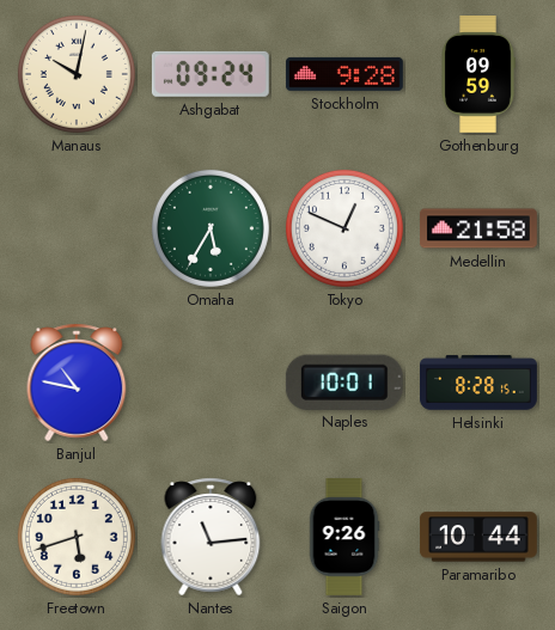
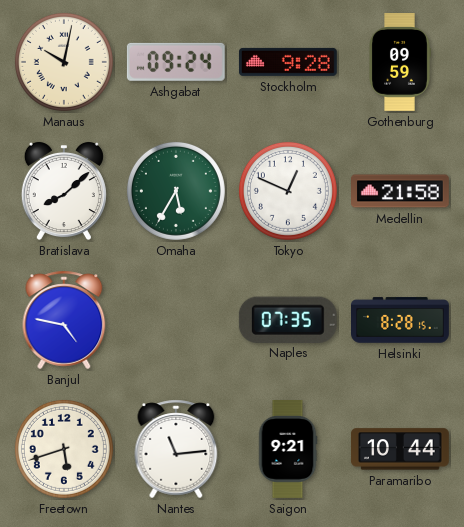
Bratislava: none -> 8:08
Banjul: 10:47 -> 4:47
Naples: 10:01 -> 07:35
Saigon: 9:26 -> 9:21
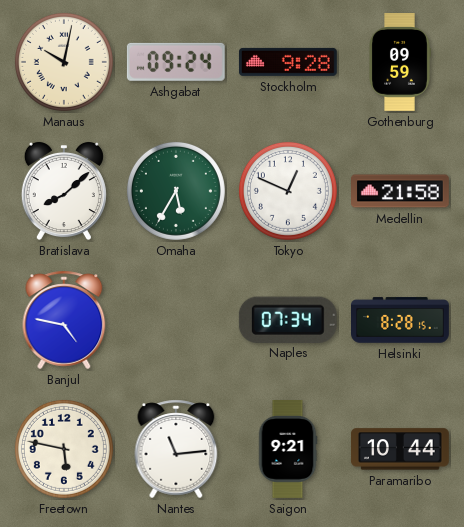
Naples: 07:35 -> 07:34
Freetown: 5:42 -> 5:47
